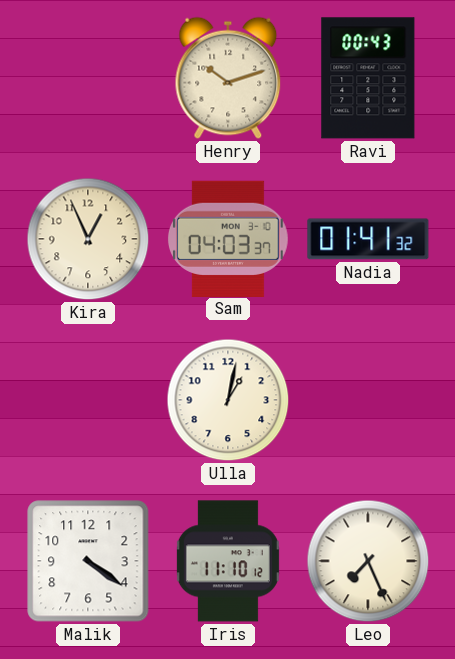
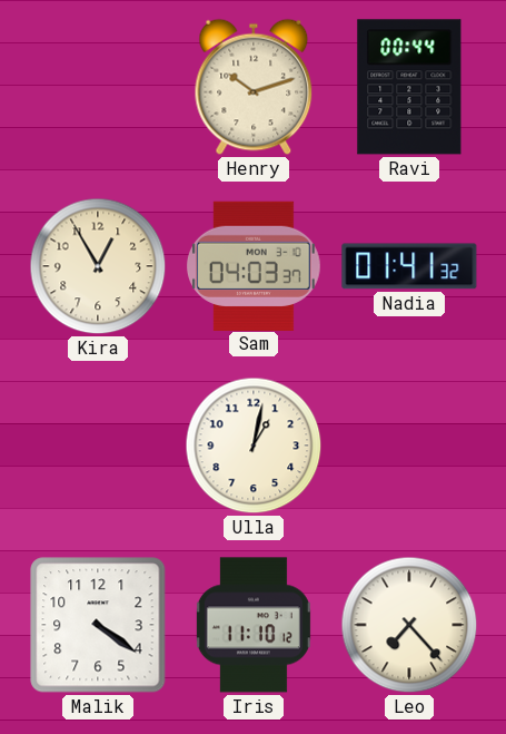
Ravi: 00:43 -> 00:44
Kira: 12:56 -> 12:55
Leo: 7:26 -> 7:23
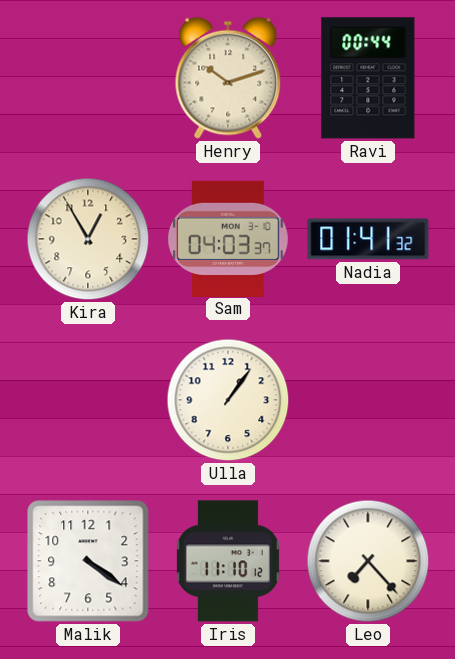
Ulla: 1:02 -> 1:06
